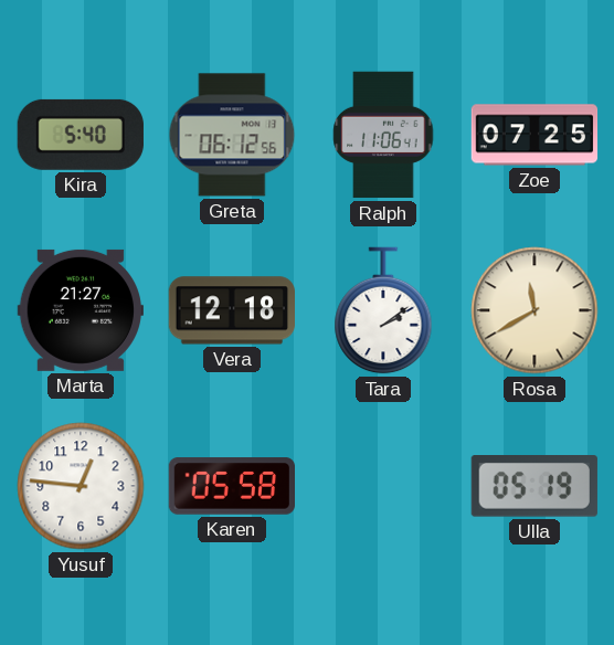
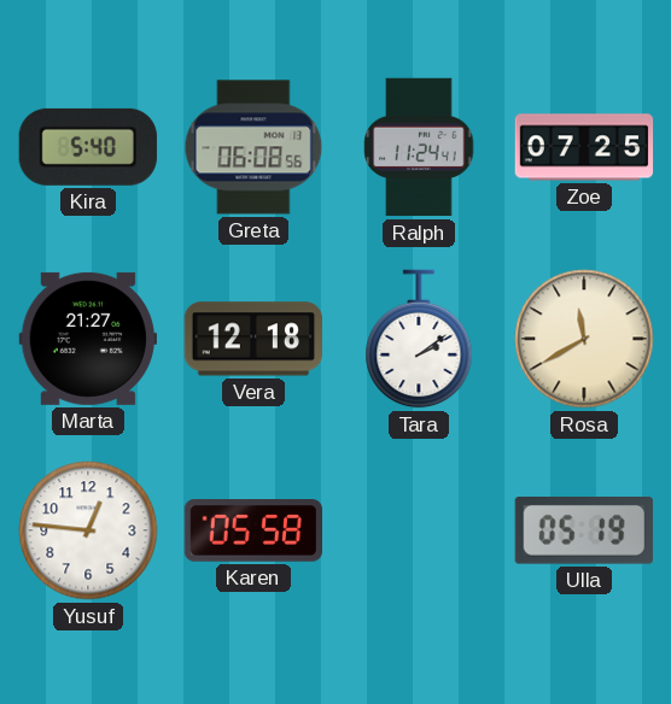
Greta: 06:12 -> 06:08
Ralph: 11:06 -> 11:24
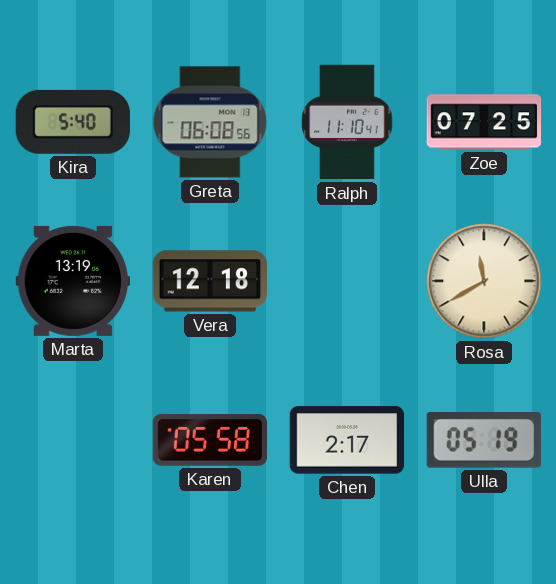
Ralph: 11:24 -> 11:10
Marta: 21:27 -> 13:19
Tara: 2:09 -> none
Yusuf: 12:46 -> none
Chen: none -> 2:17
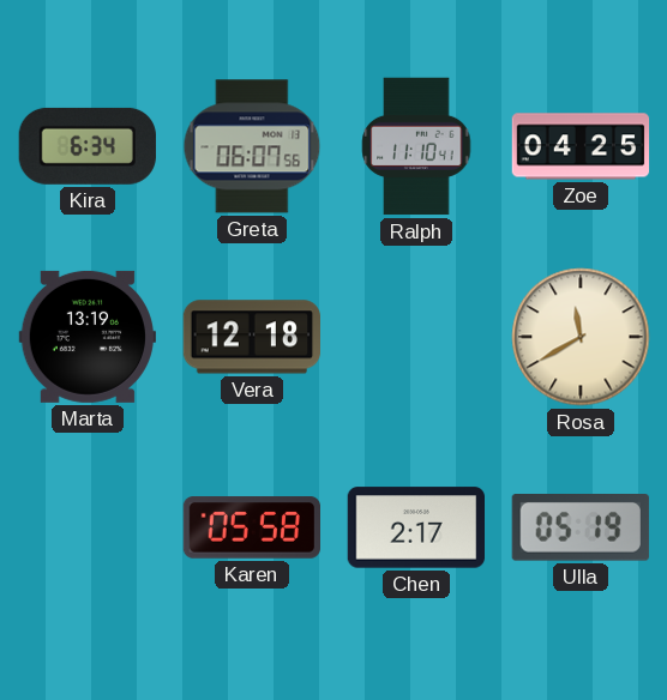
Kira: 5:40 -> 6:34
Greta: 06:08 -> 06:07
Zoe: 07:25 -> 04:25
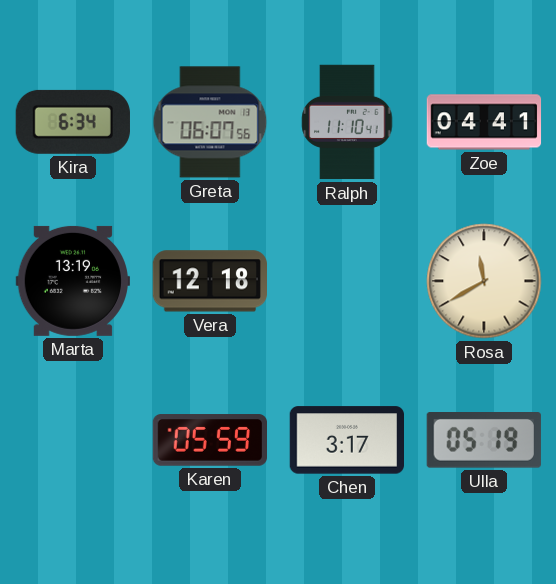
Zoe: 04:25 -> 04:41
Karen: 05:58 -> 05:59
Chen: 2:17 -> 3:17
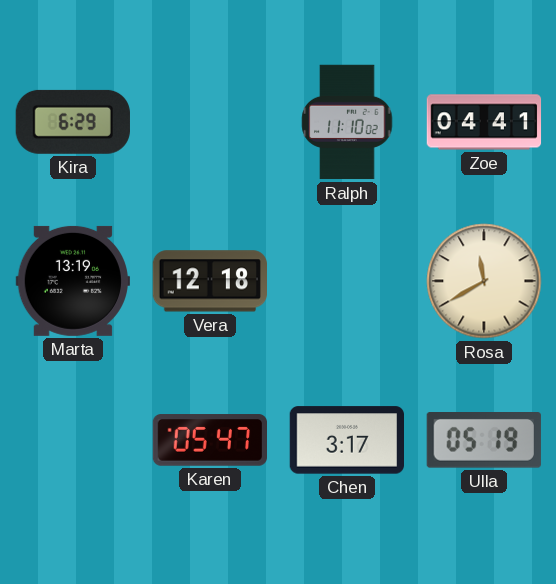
Kira: 6:34 -> 6:29
Greta: 06:07 -> none
Ralph: 11:10:41 -> 11:10:02
Karen: 05:59 -> 05:47
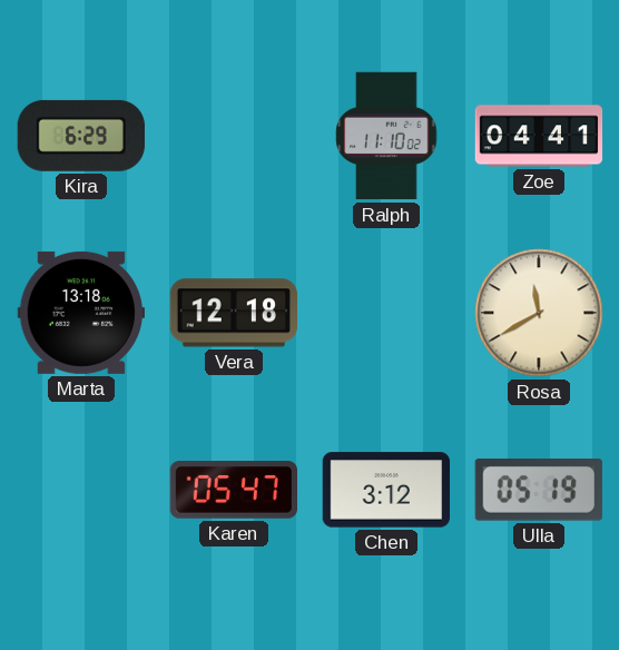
Marta: 13:19 -> 13:18
Chen: 3:17 -> 3:12
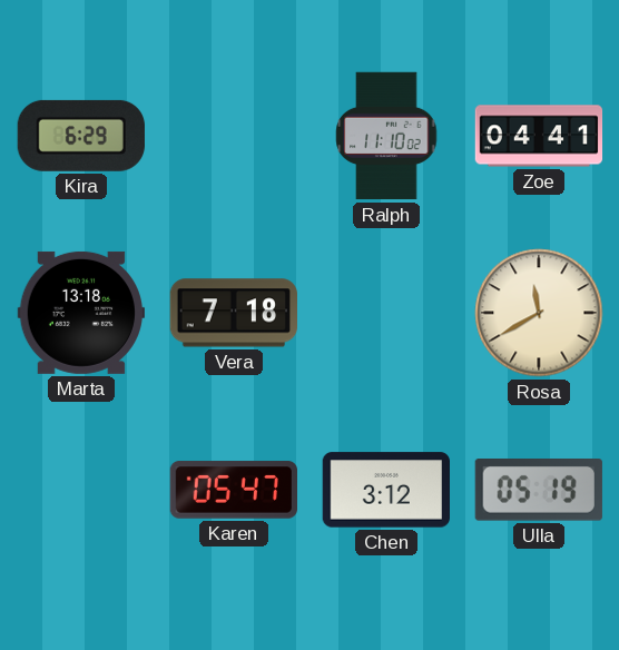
Vera: 12:18 -> 7:18
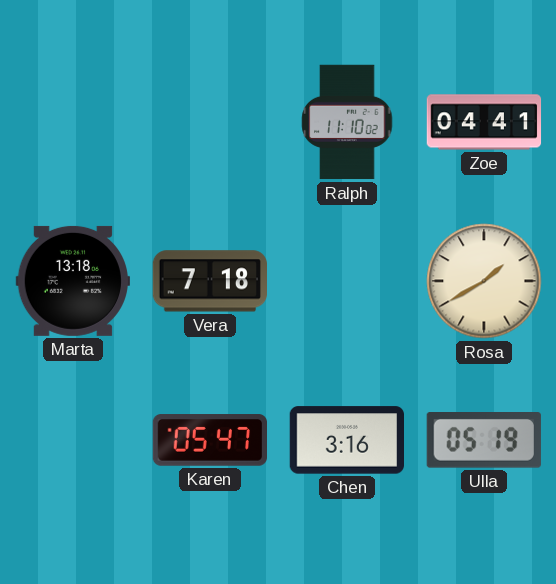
Kira: 6:29 -> none
Rosa: 11:40 -> 1:40
Chen: 3:12 -> 3:16
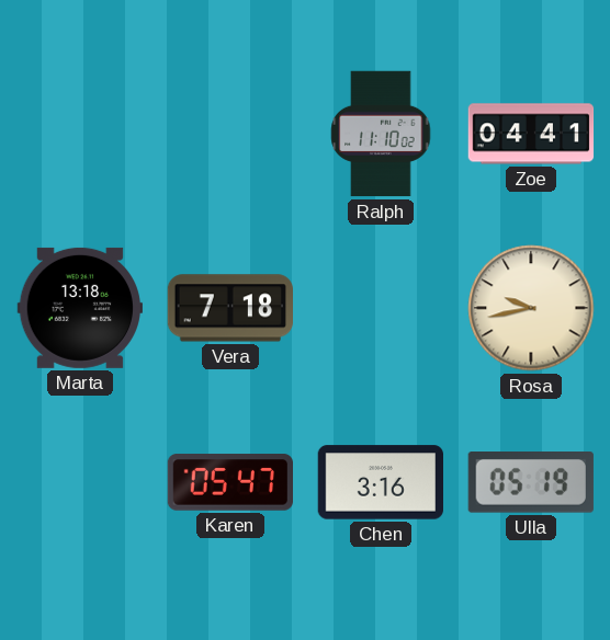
Rosa: 1:40 -> 9:43
